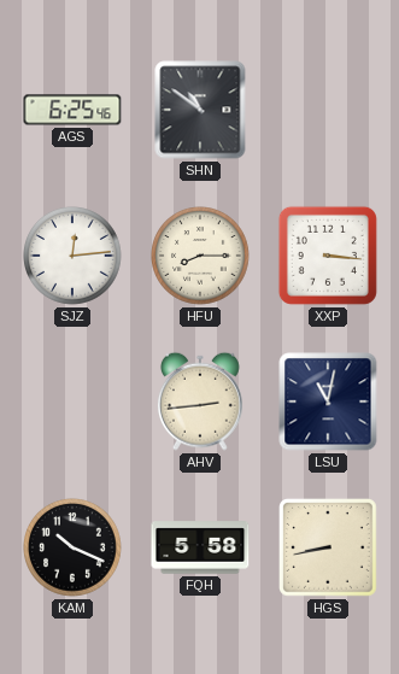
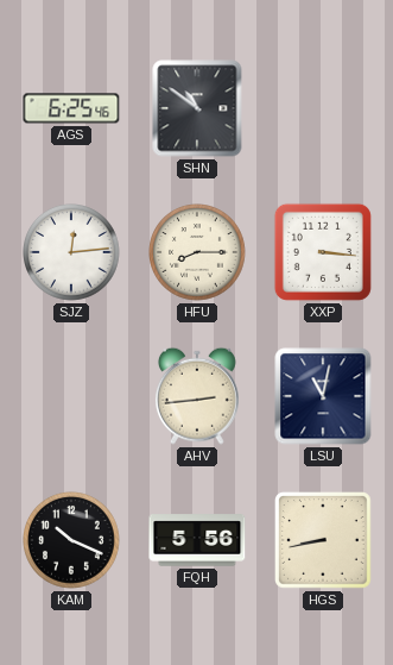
FQH: 5:58 -> 5:56
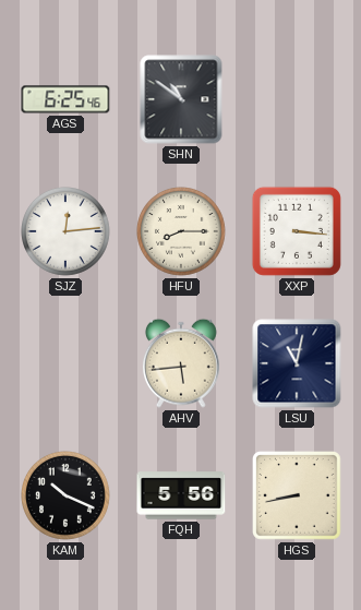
AHV: 2:44 -> 5:44
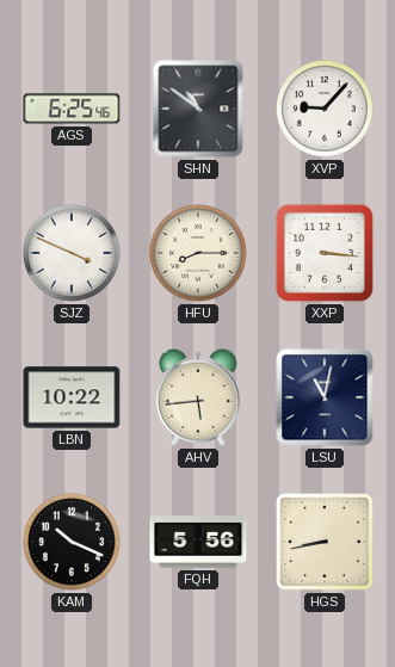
XVP: none -> 9:07
SJZ: 12:14 -> 3:49
LBN: none -> 10:22
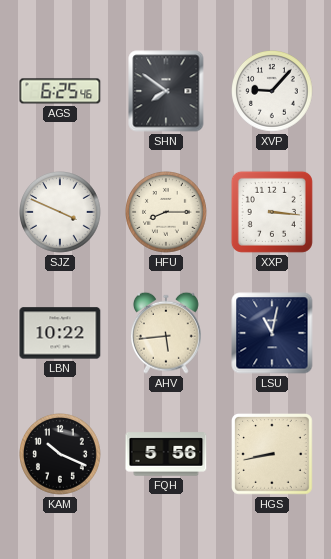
SHN: 10:51 -> 7:51
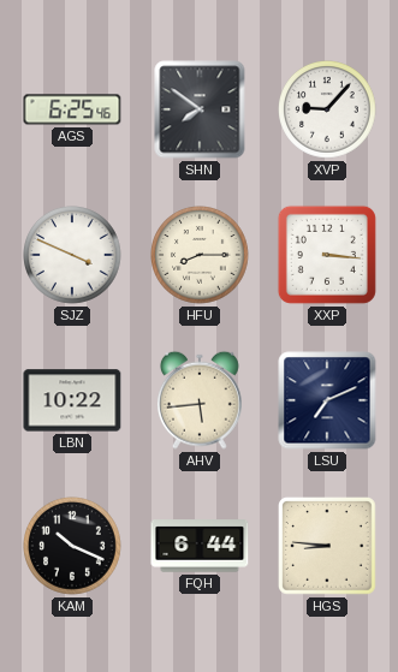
LSU: 11:02 -> 7:11
FQH: 5:56 -> 6:44
HGS: 8:43 -> 8:46
